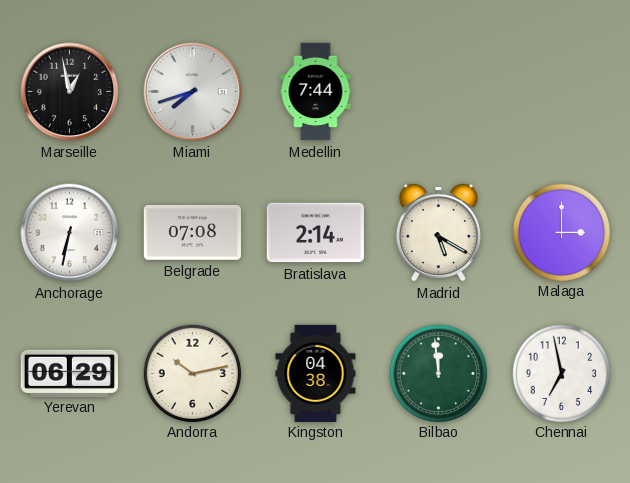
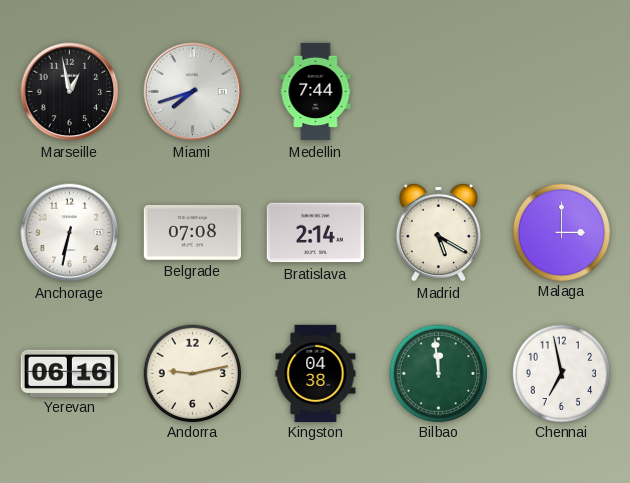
Yerevan: 06:29 -> 06:16
Andorra: 10:13 -> 9:13
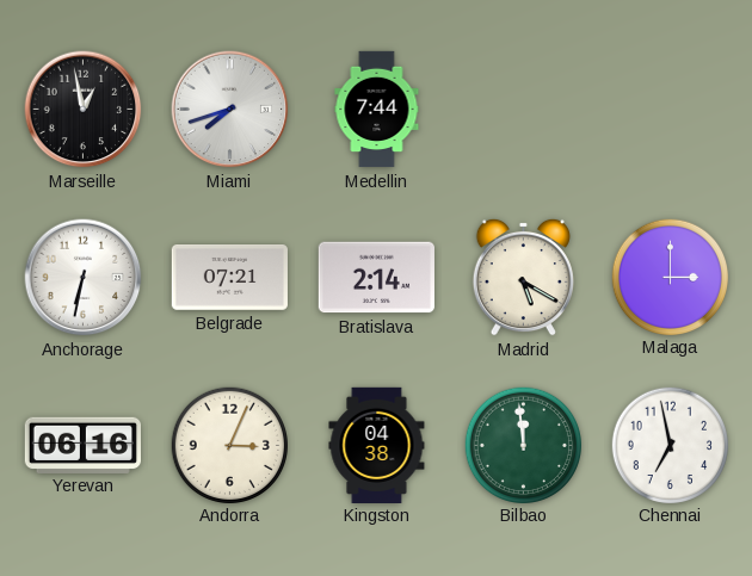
Belgrade: 07:08 -> 07:21
Andorra: 9:13 -> 3:04
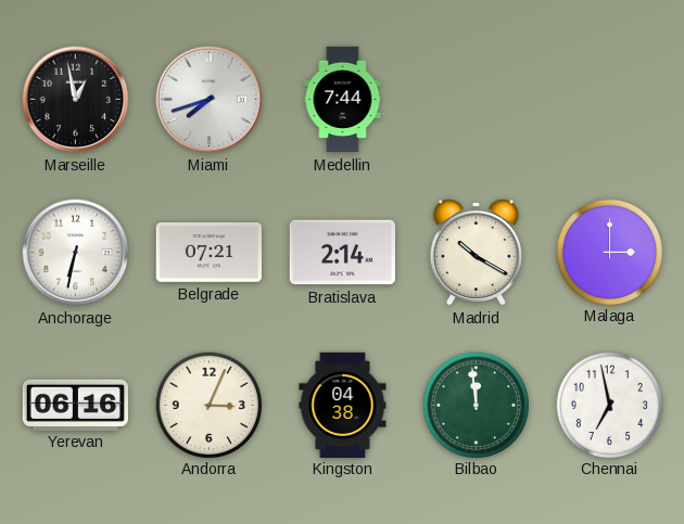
Madrid: 5:20 -> 10:20
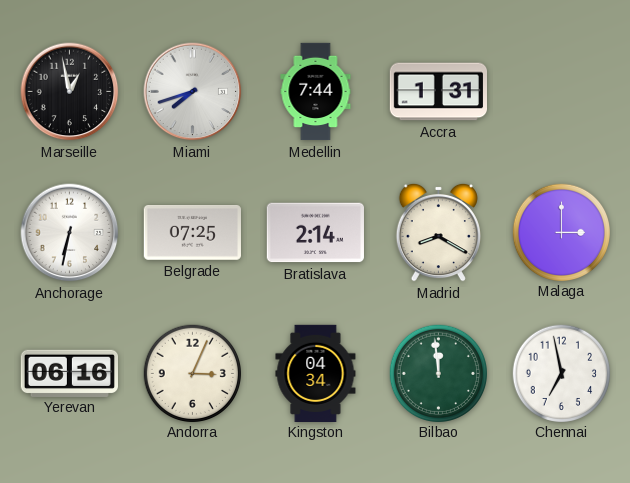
Accra: none -> 1:31
Belgrade: 07:21 -> 07:25
Madrid: 10:20 -> 8:20
Kingston: 04:38 -> 04:34
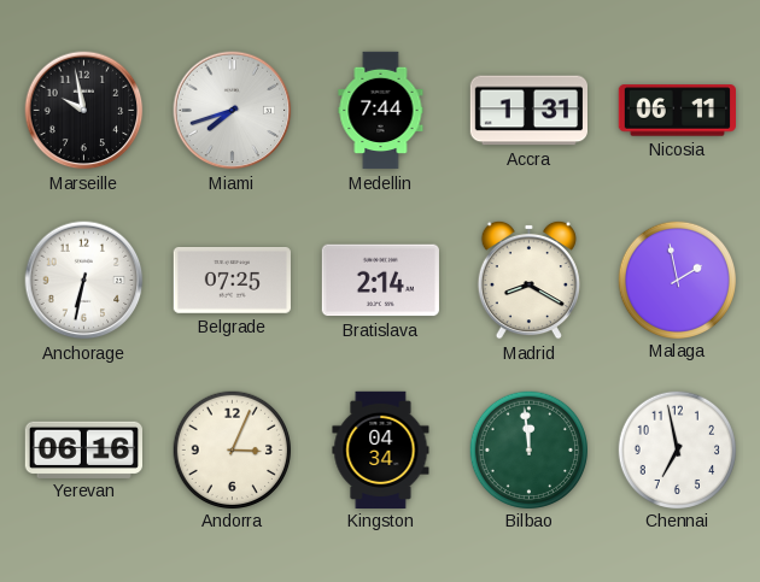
Marseille: 12:58 -> 9:58
Nicosia: none -> 06:11
Malaga: 3:00 -> 1:58
